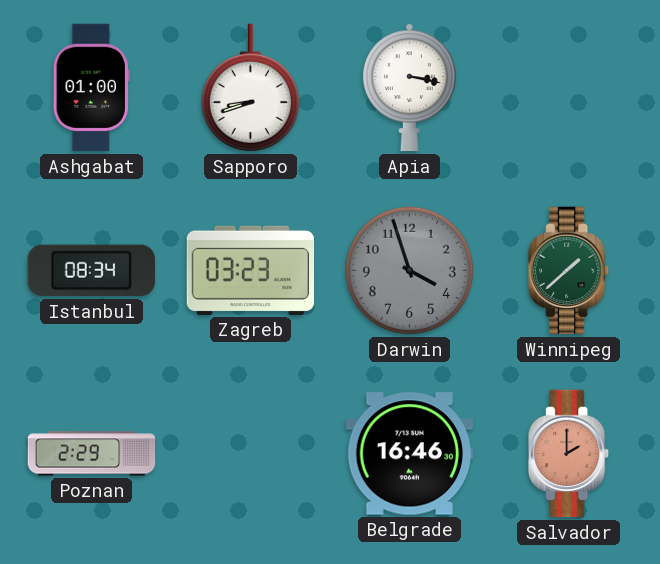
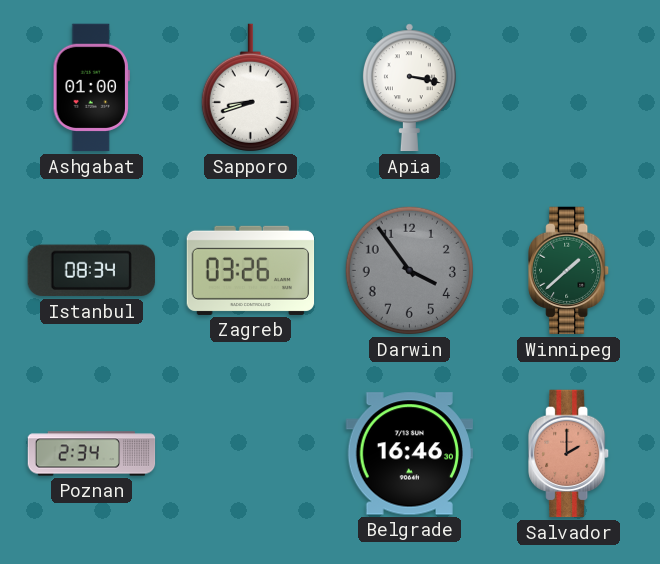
Zagreb: 03:23 -> 03:26
Darwin: 3:57 -> 3:54
Poznan: 2:29 -> 2:34
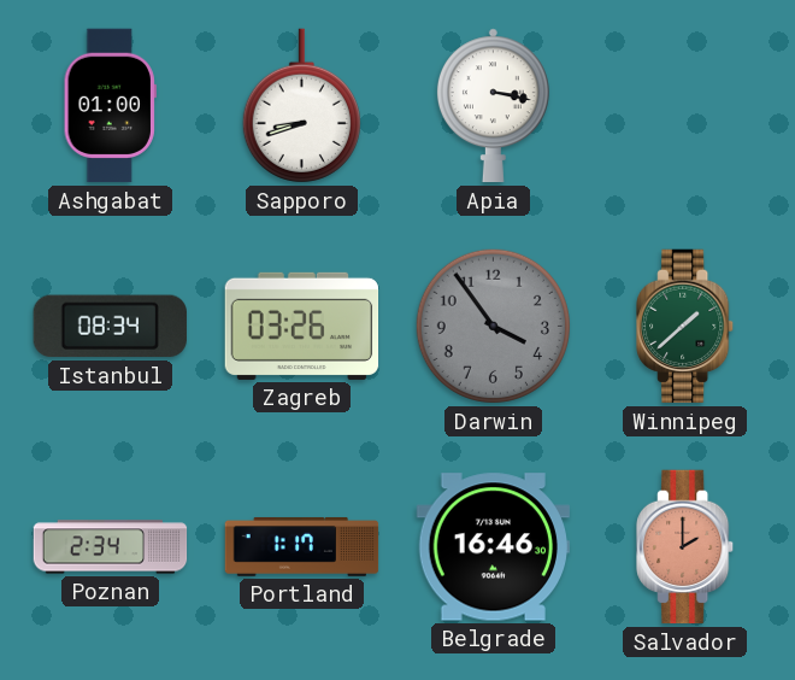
Portland: none -> 1:17
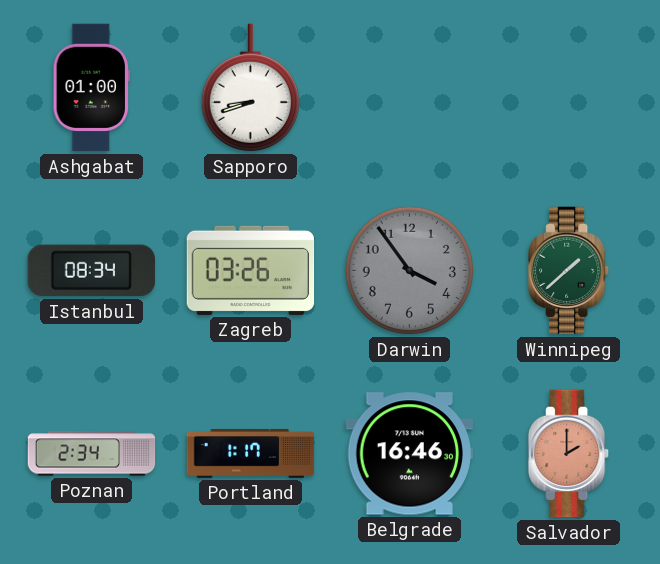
Apia: 3:17 -> none
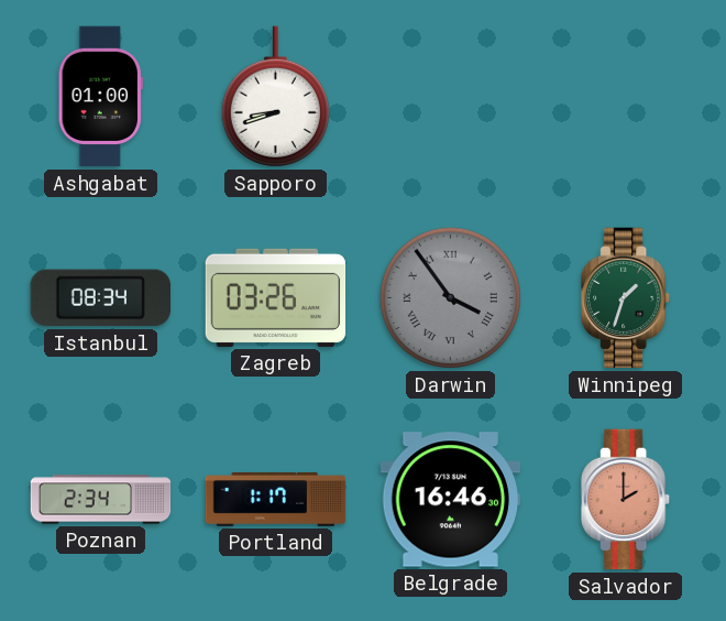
Darwin numerals: Arabic -> Roman
Winnipeg: 1:38 -> 1:33
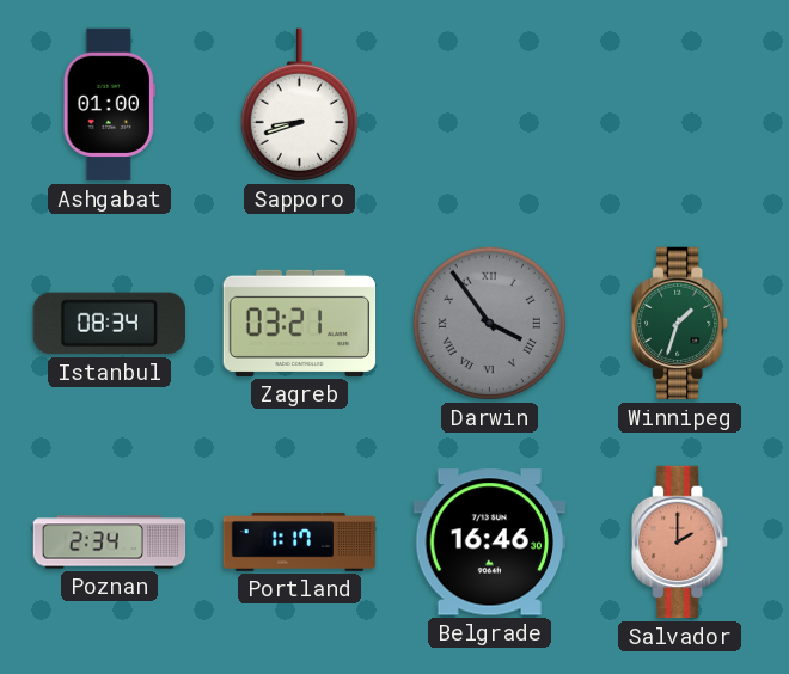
Zagreb: 03:26 -> 03:21
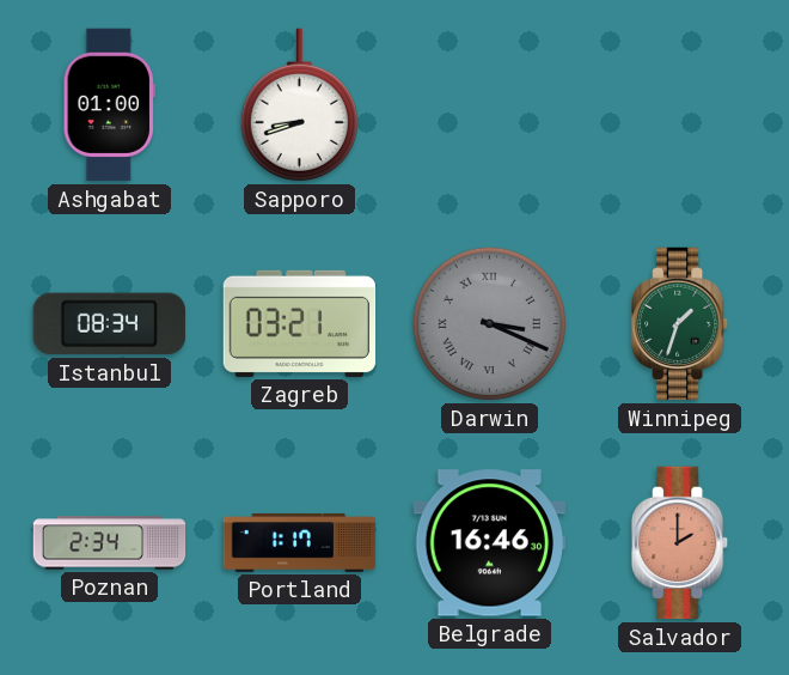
Darwin: 3:54 -> 3:19
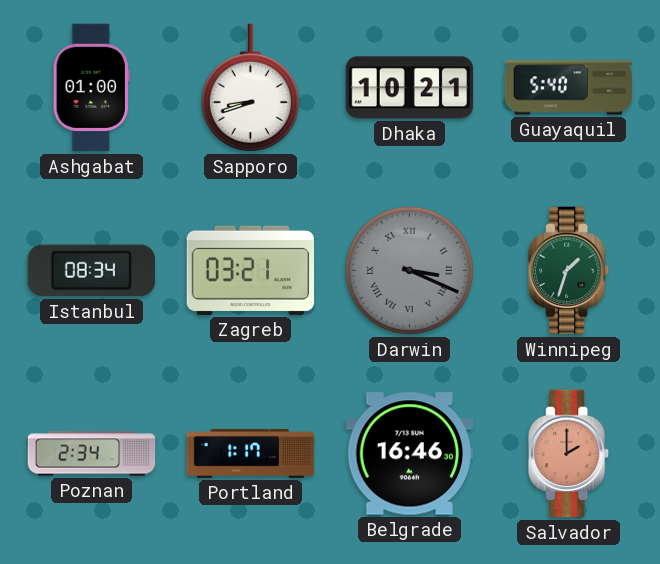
Dhaka: none -> 10:21
Guayaquil: none -> 5:40
